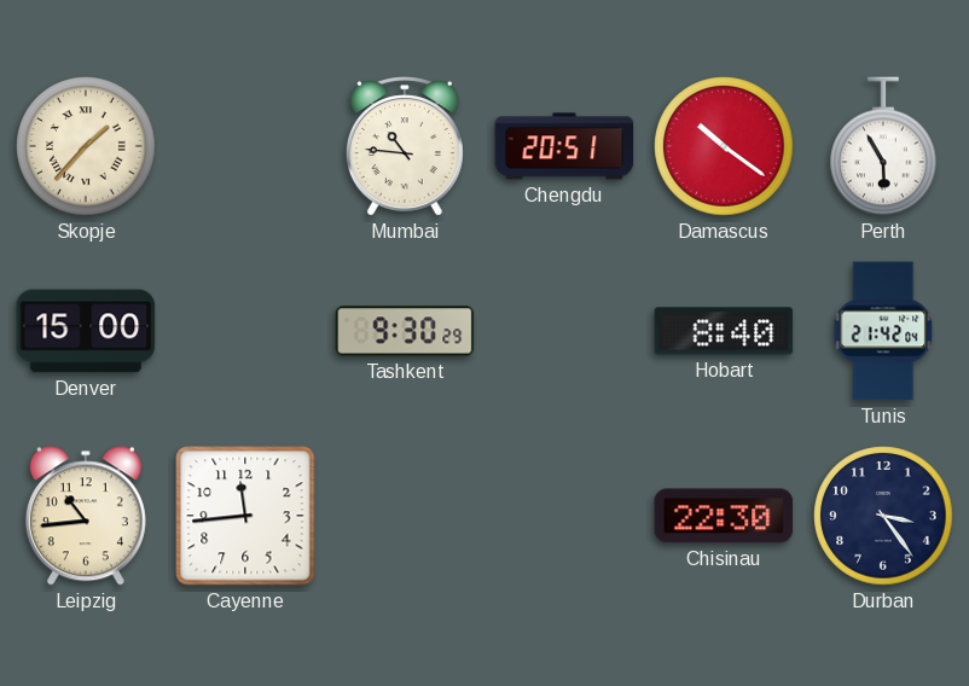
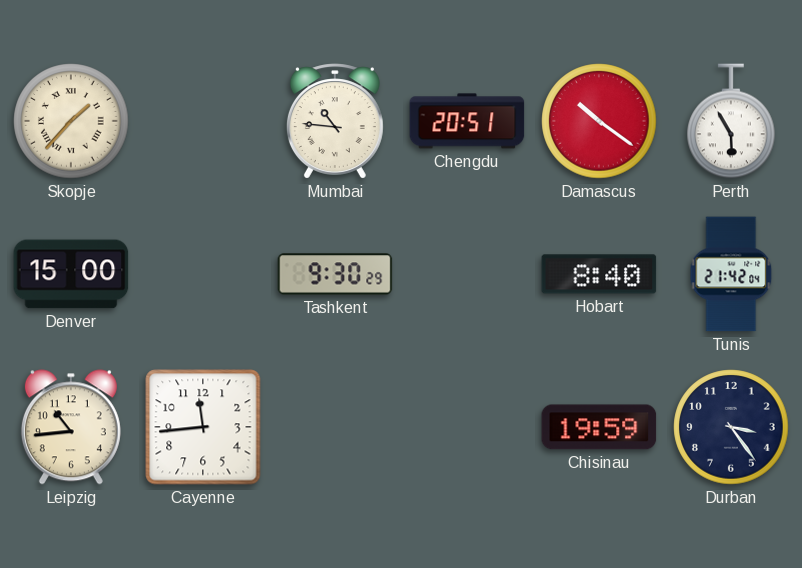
Chisinau: 22:30 -> 19:59
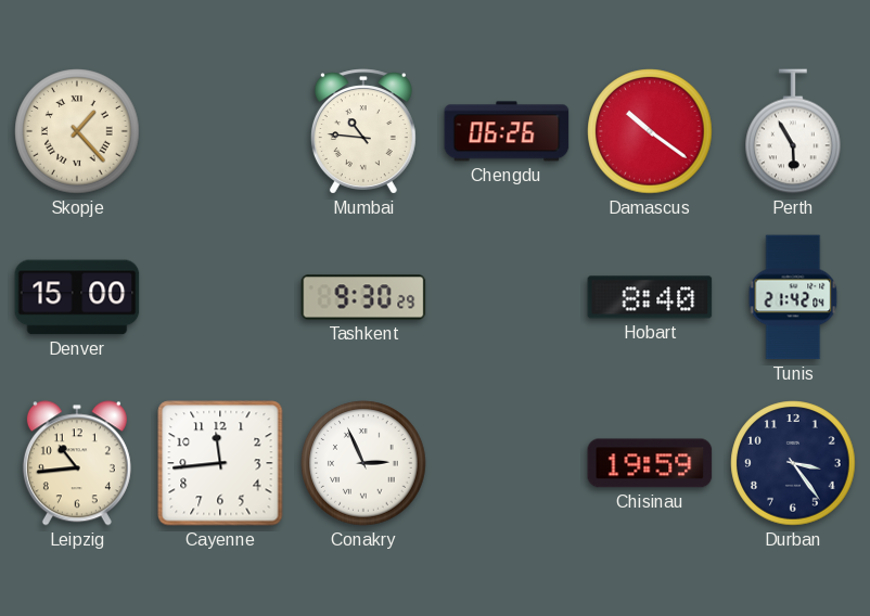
Skopje: 1:37 -> 1:23
Chengdu: 20:51 -> 06:26
Conakry: none -> 2:56
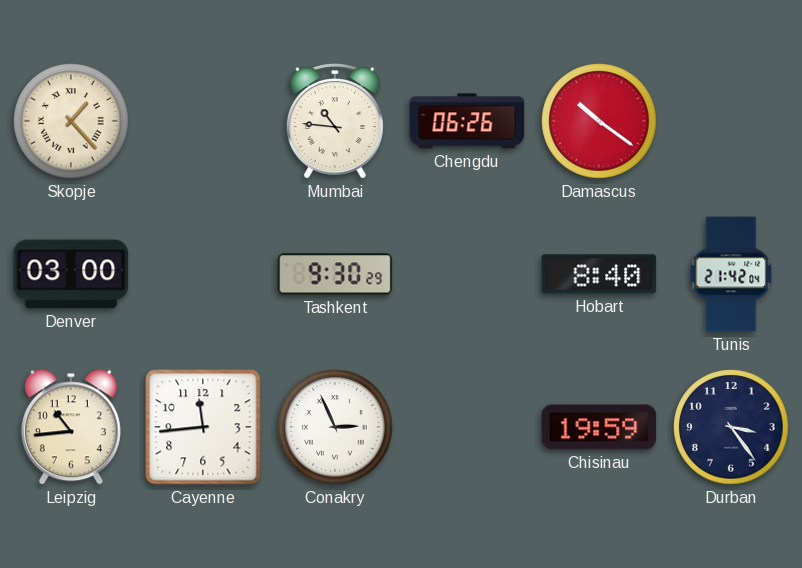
Perth: 5:55 -> none
Denver: 15:00 -> 03:00
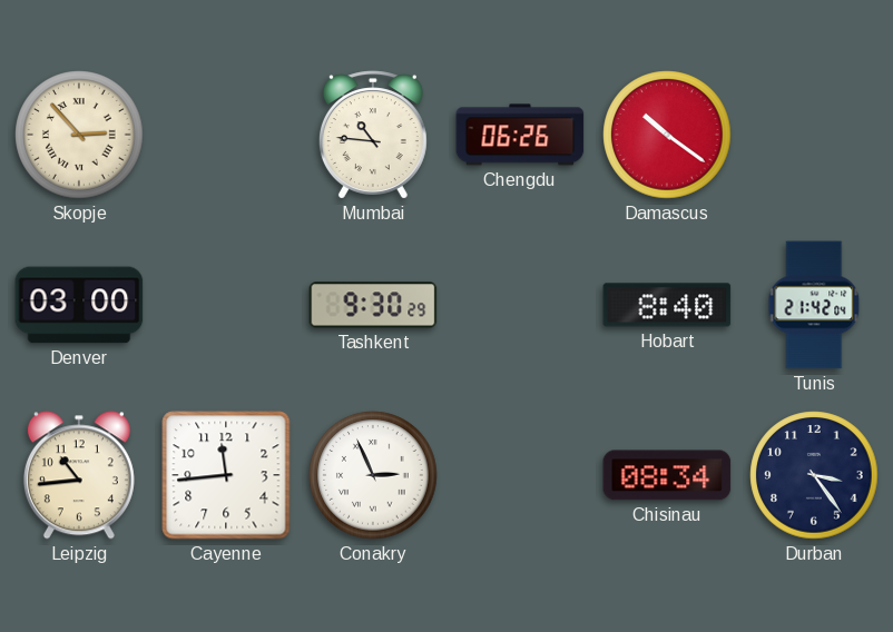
Skopje: 1:23 -> 2:53
Chisinau: 19:59 -> 08:34
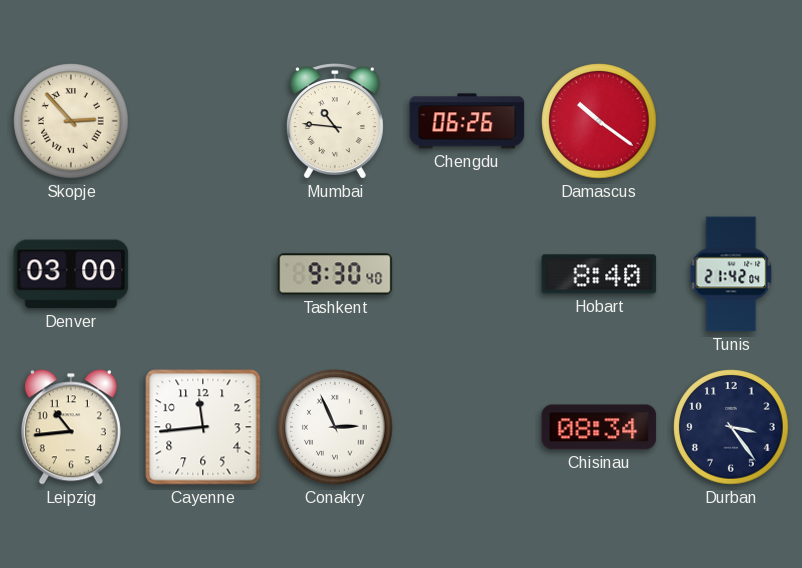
Tashkent: 9:30:29 -> 9:30:40
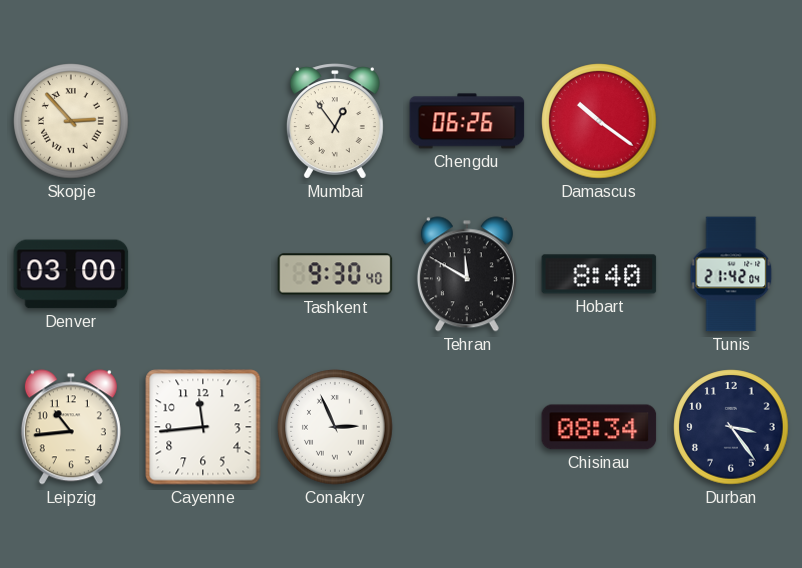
Mumbai: 10:46 -> 12:54
Tehran: none -> 11:50
